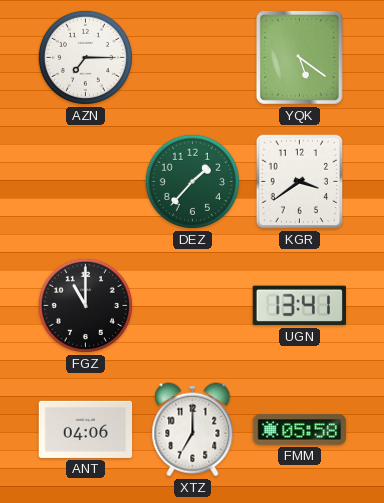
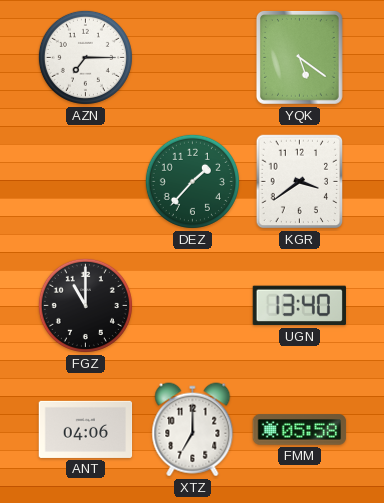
UGN: 13:41 -> 13:40
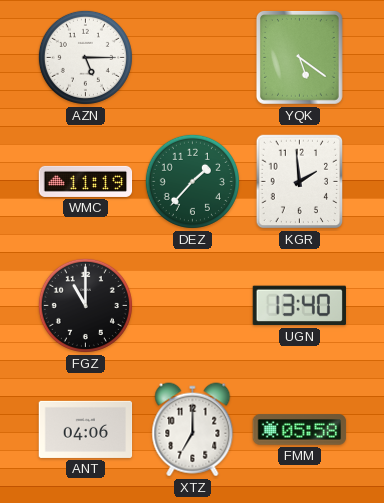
AZN: 7:15 -> 5:15
WMC: none -> 11:19
KGR: 3:39 -> 1:59
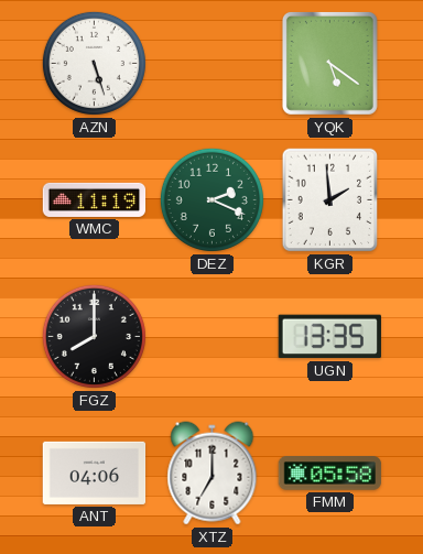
AZN: 5:15 -> 5:27
DEZ: 1:37 -> 2:19
FGZ: 11:00 -> 8:00
UGN: 13:40 -> 13:35
